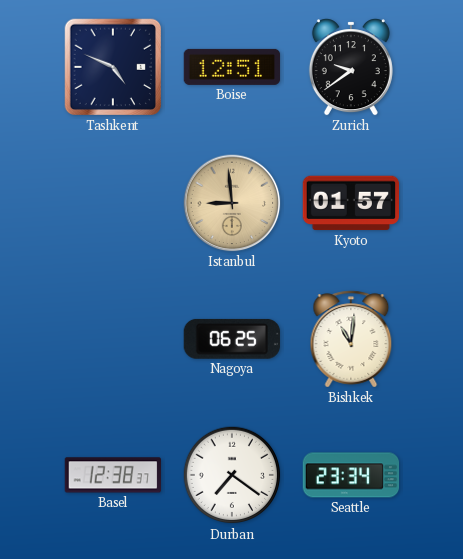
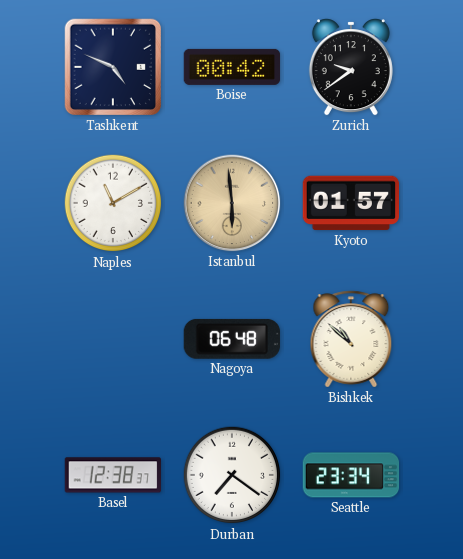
Boise: 12:51 -> 00:42
Naples: none -> 11:10
Istanbul: 8:59 -> 5:59
Nagoya: 06:25 -> 06:48
Bishkek: 11:01 -> 10:52
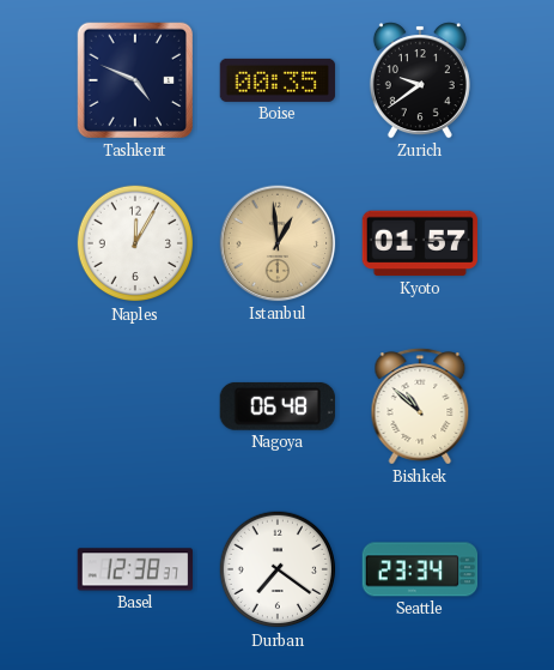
Boise: 00:42 -> 00:35
Naples: 11:10 -> 12:05
Istanbul: 5:59 -> 12:59
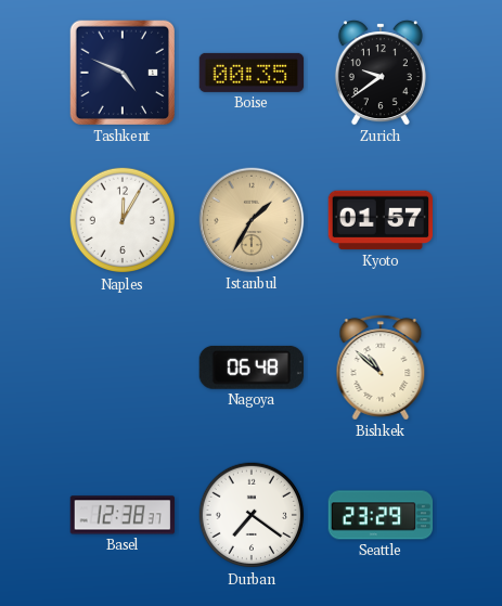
Istanbul: 12:59 -> 1:35
Seattle: 23:34 -> 23:29
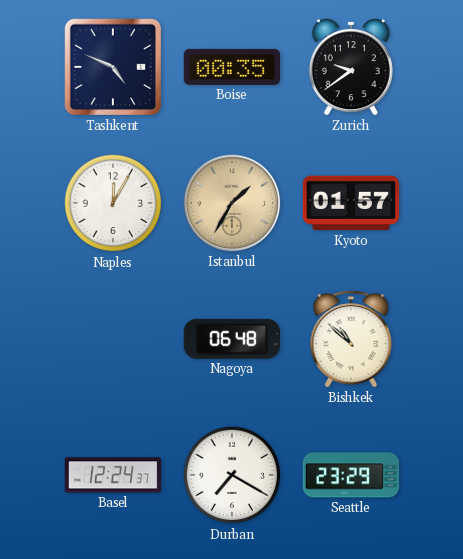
Basel: 12:38 -> 12:24
Durban: 7:21 -> 7:20
